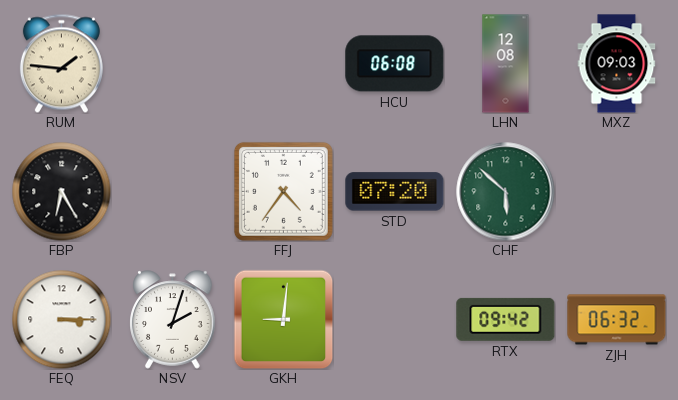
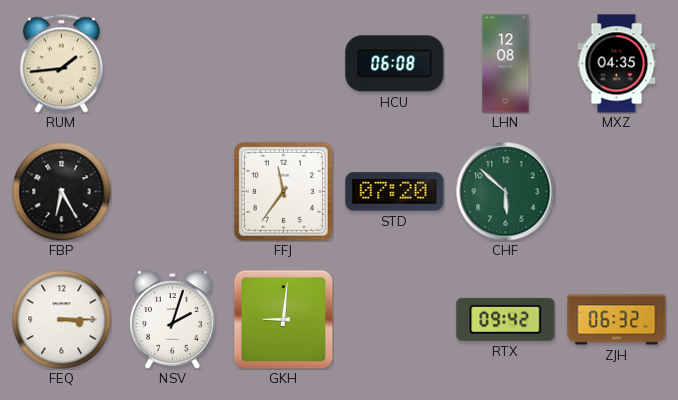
RUM: 1:46 -> 1:44
MXZ: 09:03 -> 04:35
FFJ: 4:36 -> 11:36
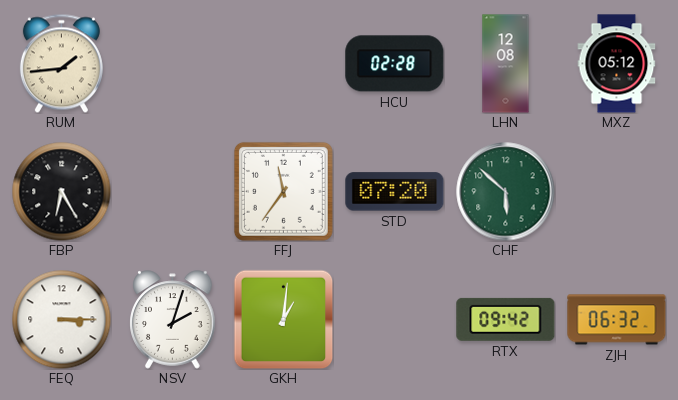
HCU: 06:08 -> 02:28
MXZ: 04:35 -> 05:12
GKH: 9:01 -> 1:01
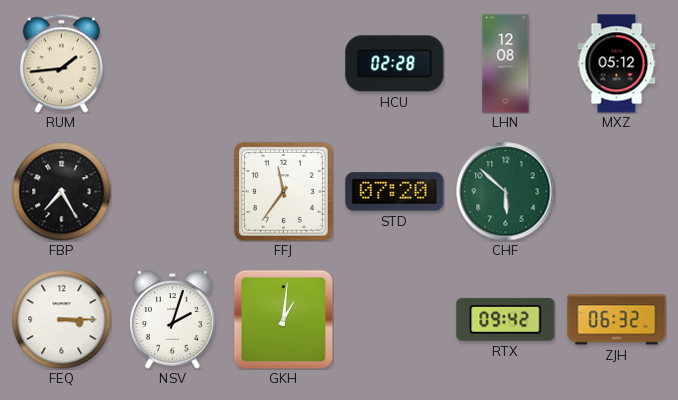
FBP: 6:25 -> 7:25
